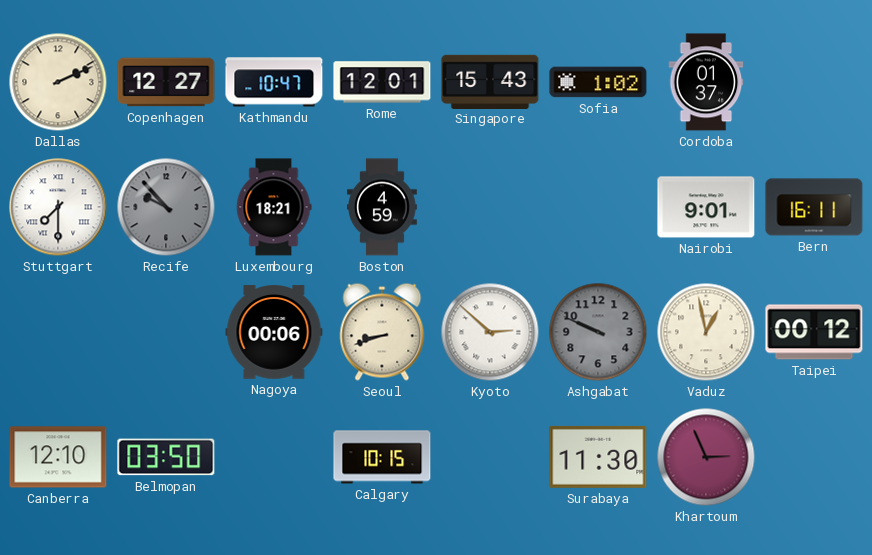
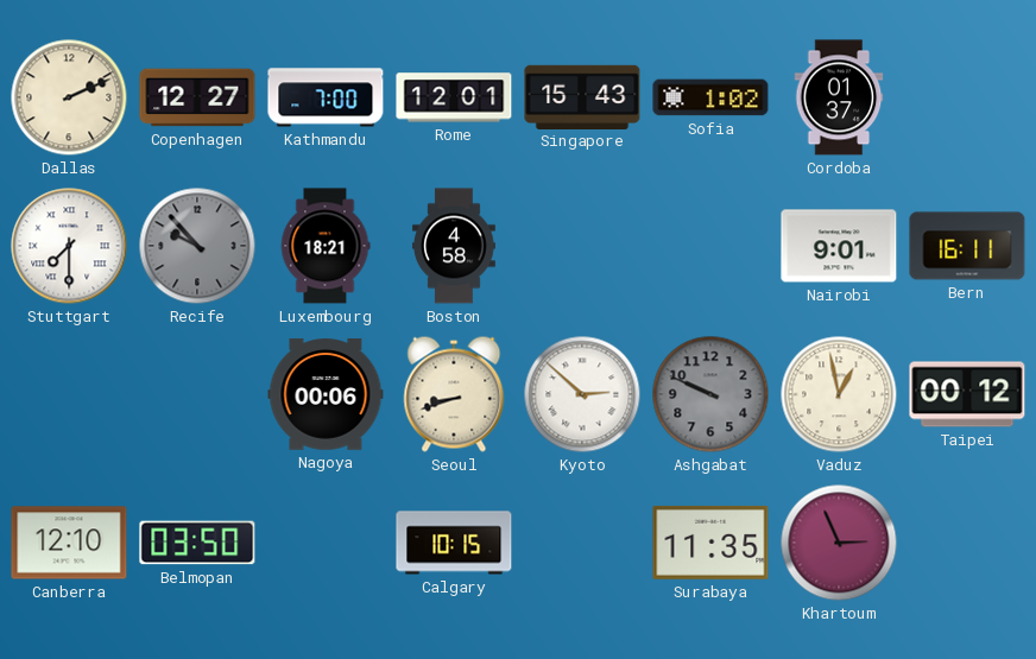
Kathmandu: 10:47 -> 7:00
Boston: 4:59 -> 4:58
Surabaya: 11:30 -> 11:35
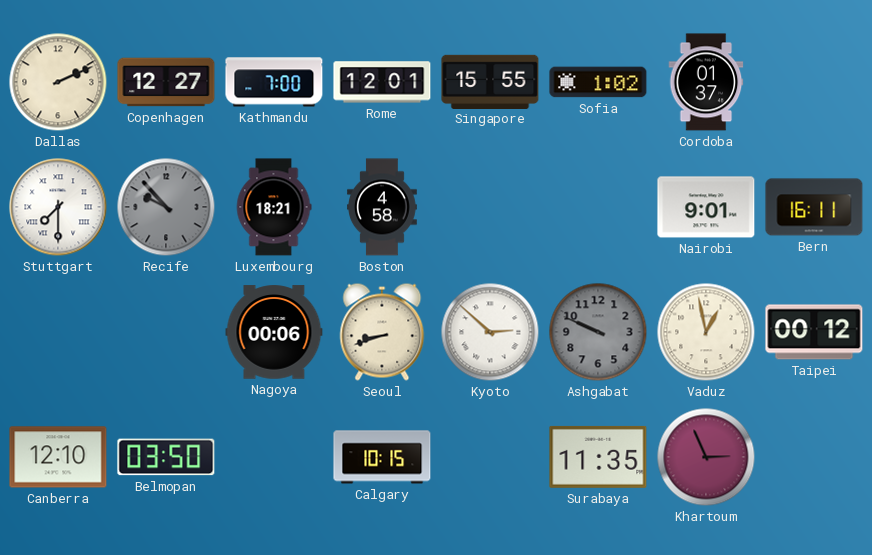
Singapore: 15:43 -> 15:55
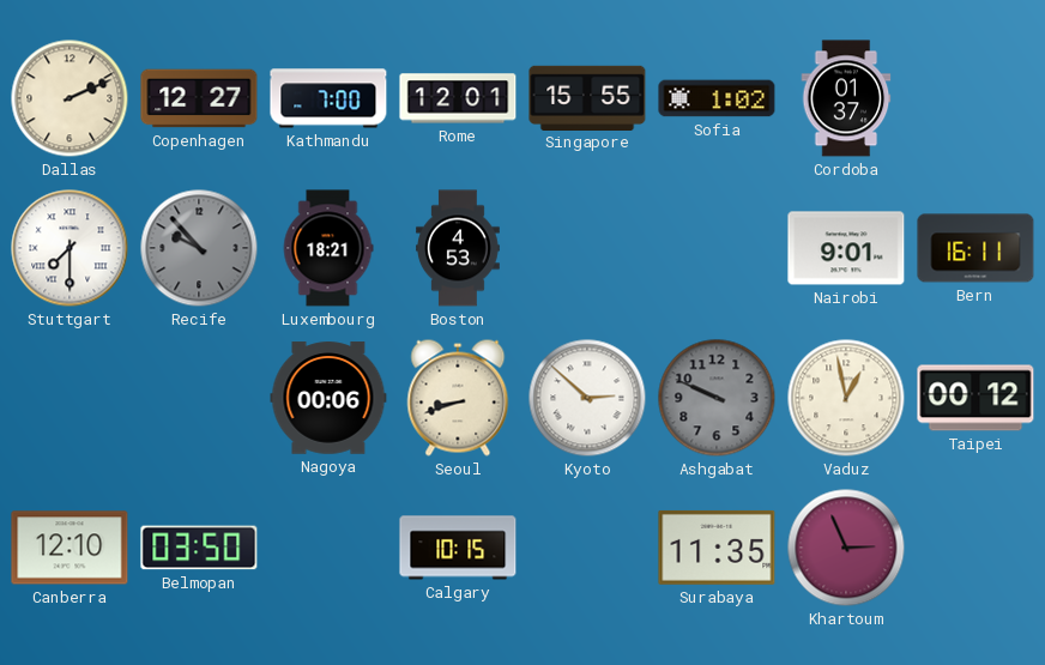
Boston: 4:58 -> 4:53
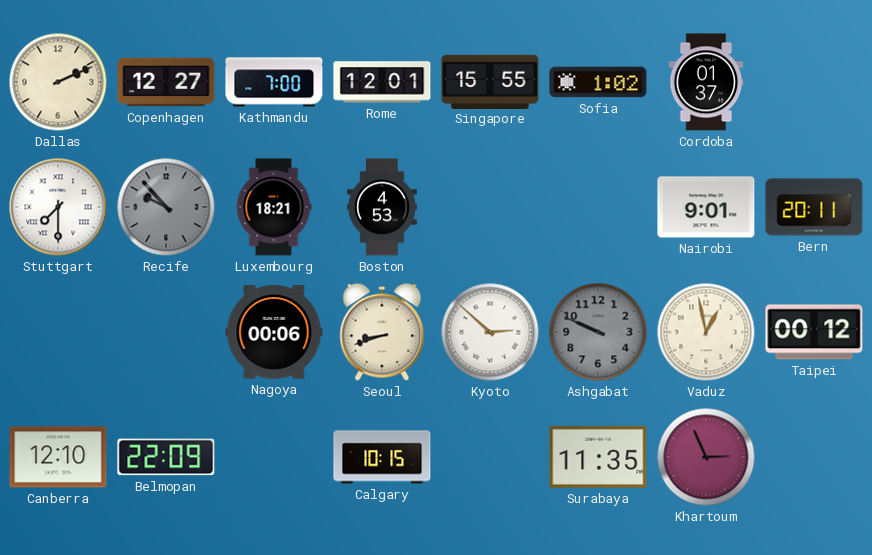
Bern: 16:11 -> 20:11
Belmopan: 03:50 -> 22:09
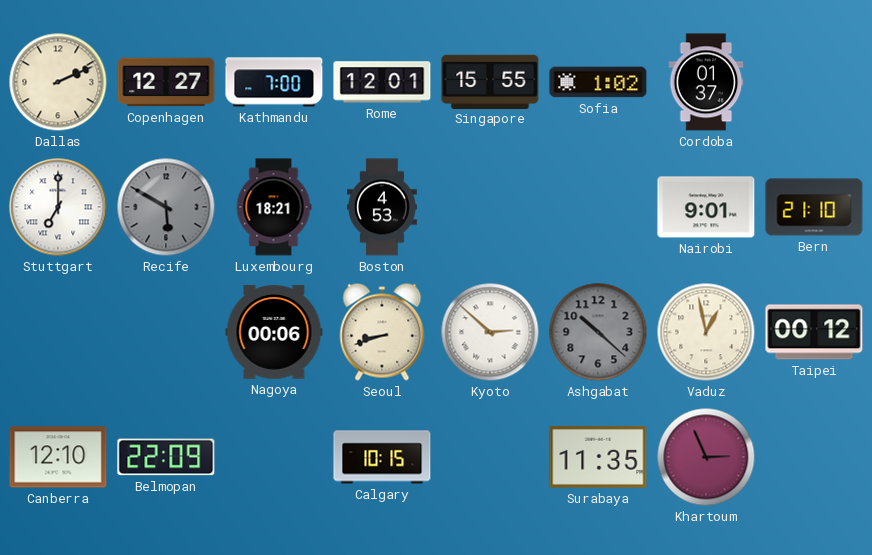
Stuttgart: 7:30 -> 7:00
Recife: 9:53 -> 5:50
Bern: 20:11 -> 21:10
Ashgabat: 9:49 -> 10:22
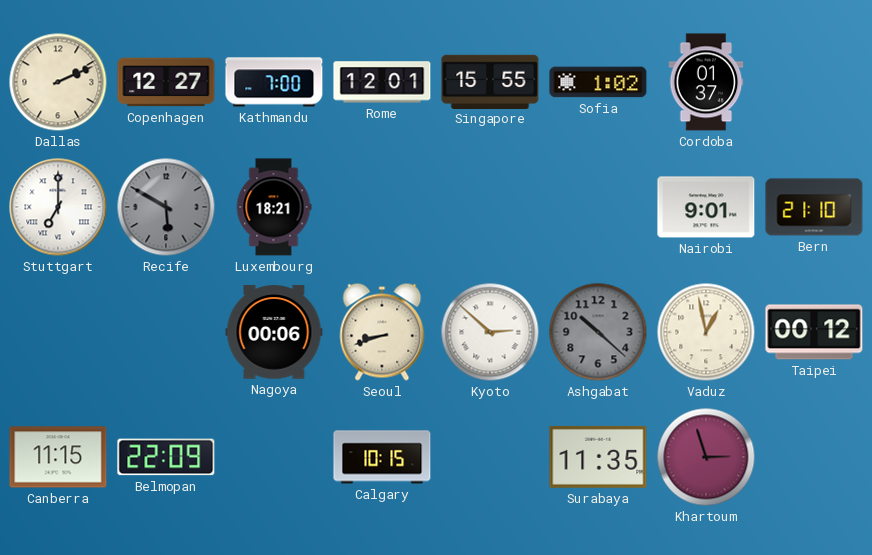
Boston: 4:53 -> none
Canberra: 12:10 -> 11:15
Khartoum: 2:56 -> 2:57
